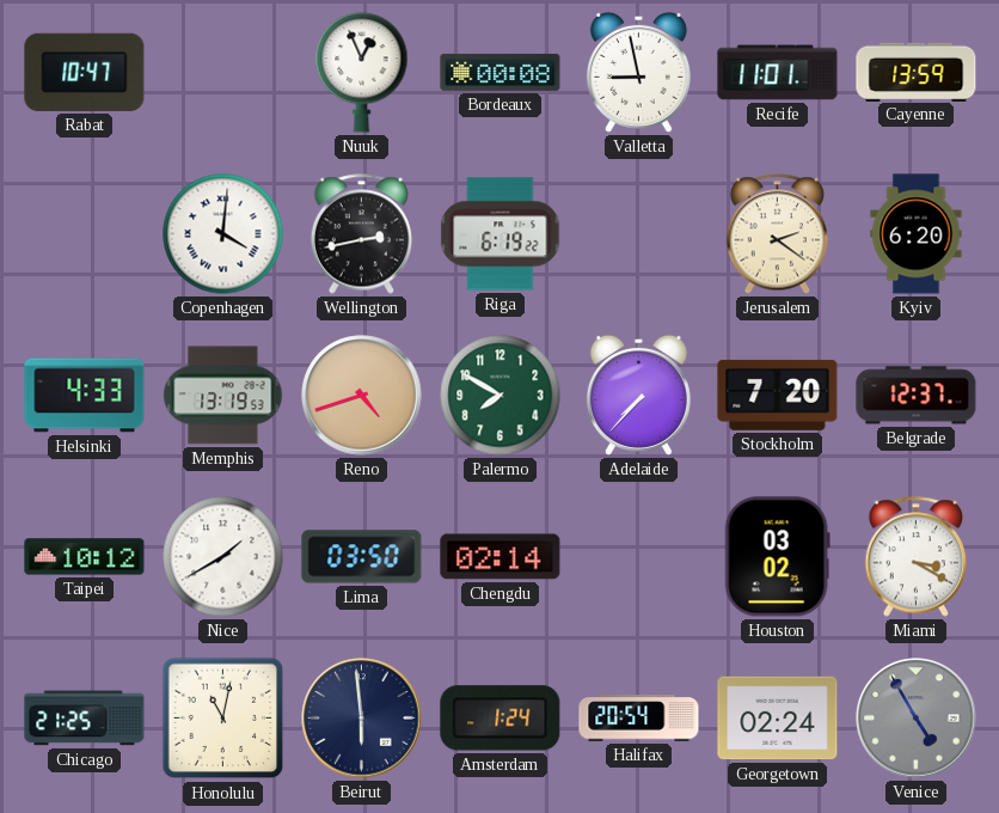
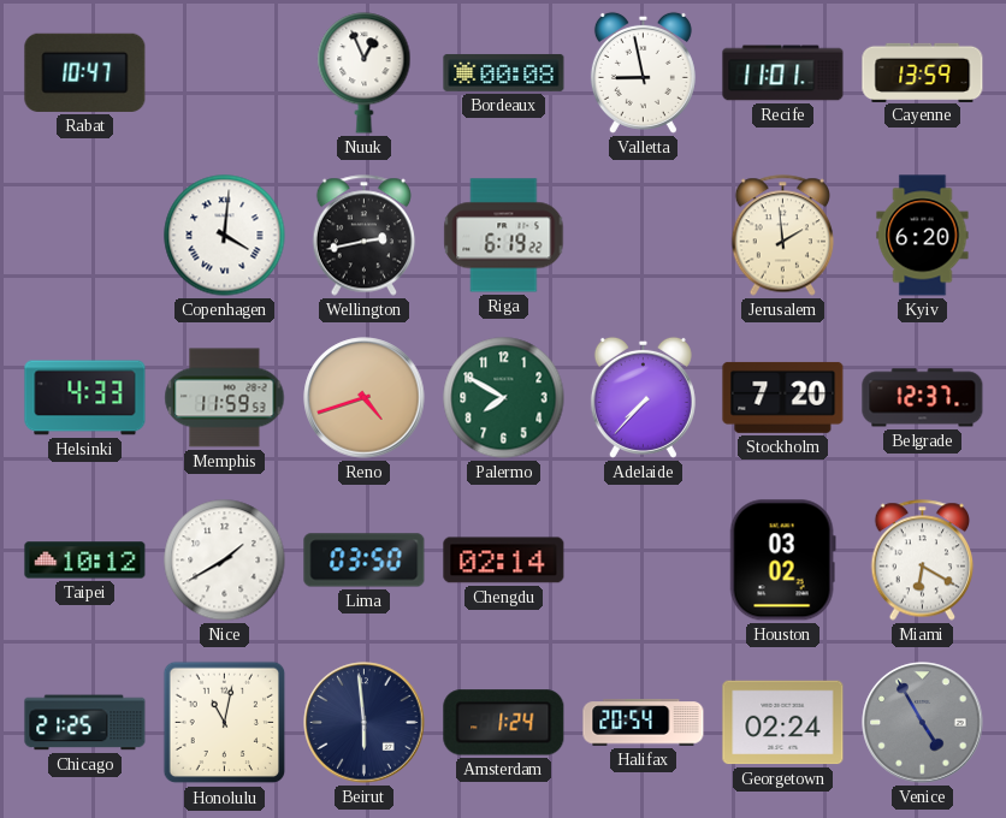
Jerusalem: 2:21 -> 1:59
Memphis: 13:19 -> 11:59
Miami: 3:20 -> 6:20
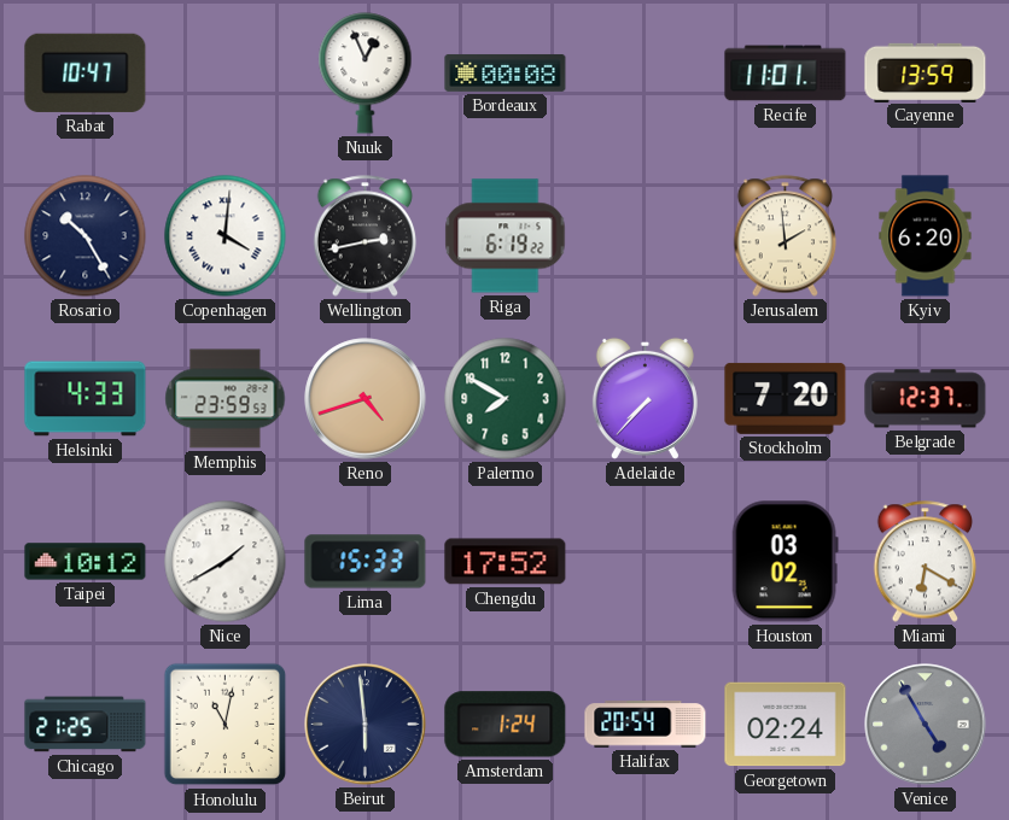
Valletta: 8:58 -> none
Rosario: none -> 10:25
Memphis: 11:59 -> 23:59
Lima: 03:50 -> 15:33
Chengdu: 02:14 -> 17:52
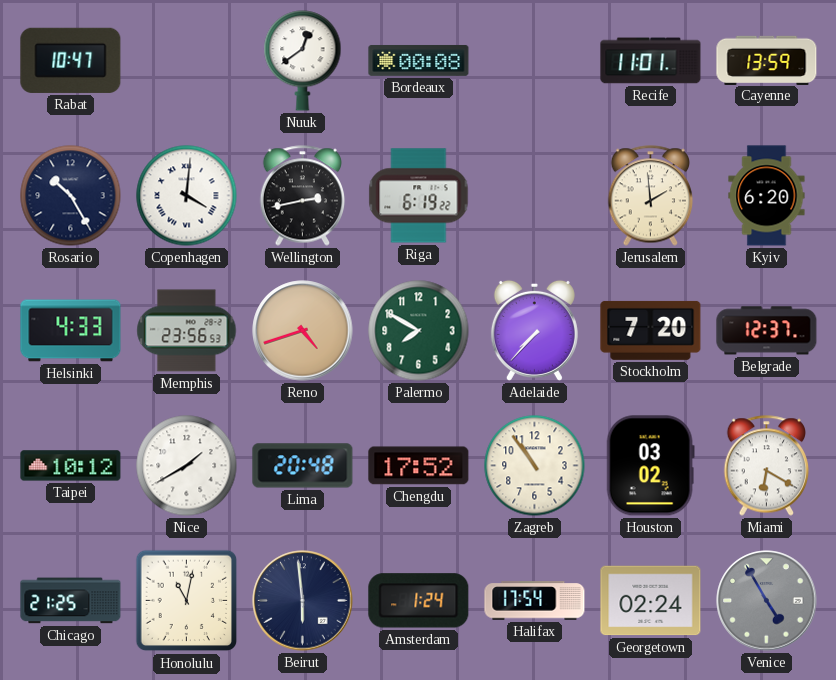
Nuuk: 12:56 -> 12:39
Memphis: 23:59 -> 23:56
Lima: 15:33 -> 20:48
Zagreb: none -> 10:54
Halifax: 20:54 -> 17:54
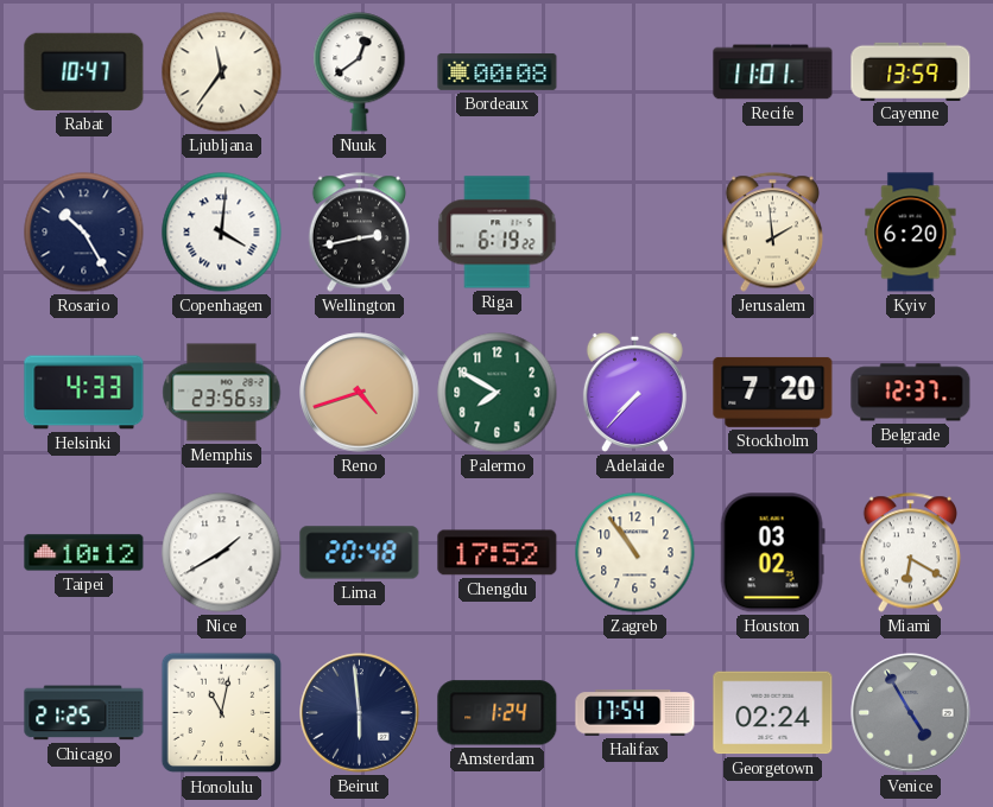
Ljubljana: none -> 11:36
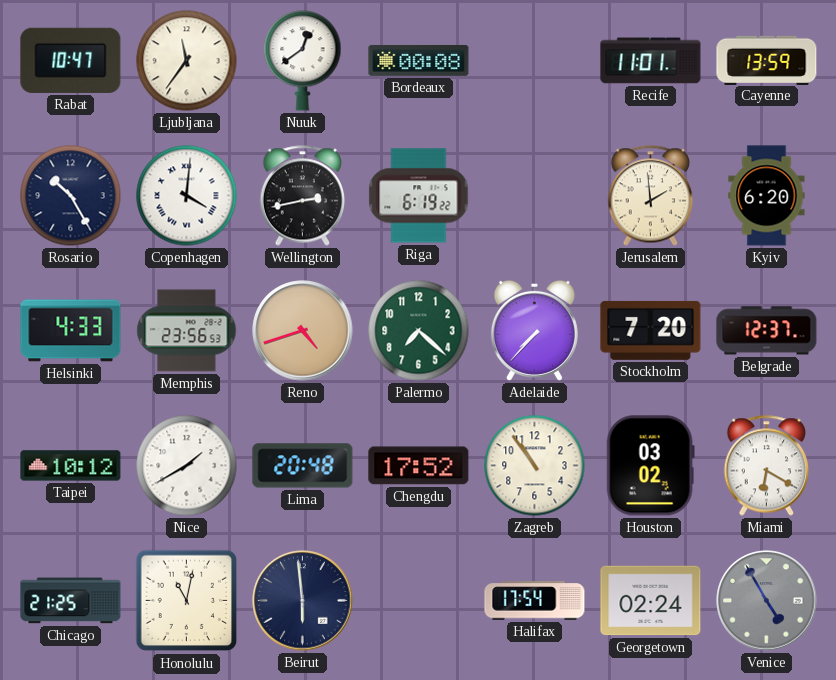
Palermo: 7:50 -> 7:22
Amsterdam: 1:24 -> none
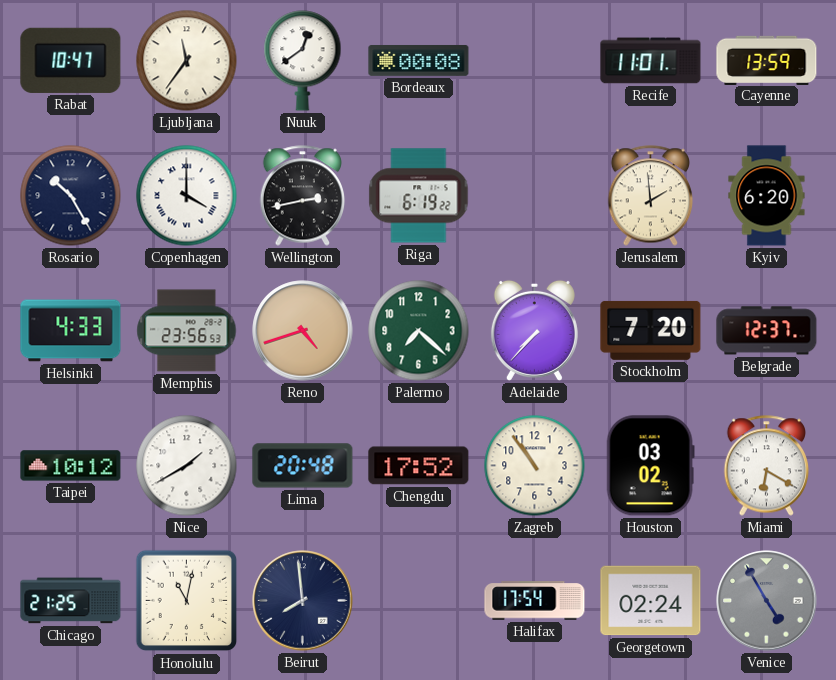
Copenhagen: 4:01 -> 4:00
Beirut: 5:59 -> 7:59
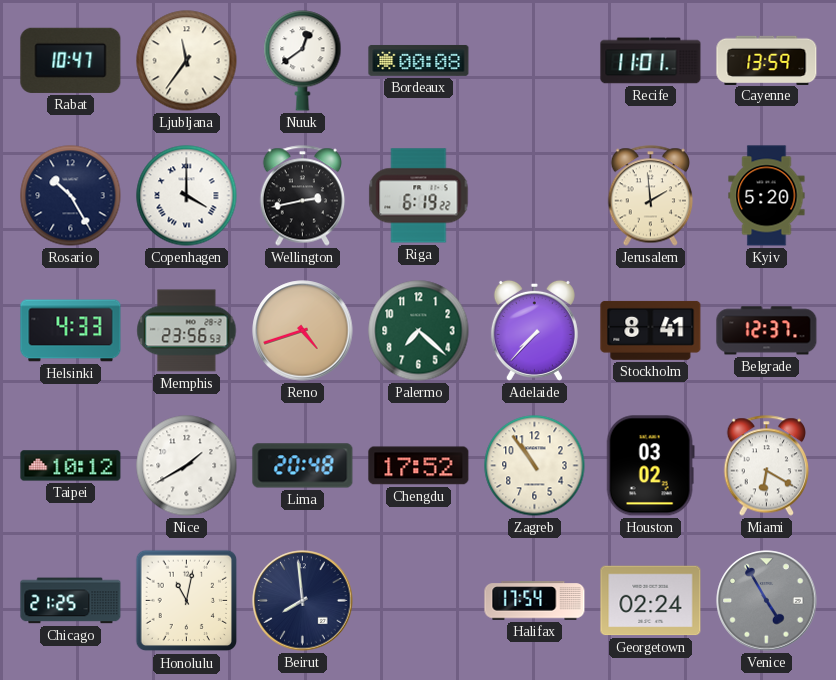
Kyiv: 6:20 -> 5:20
Stockholm: 7:20 -> 8:41
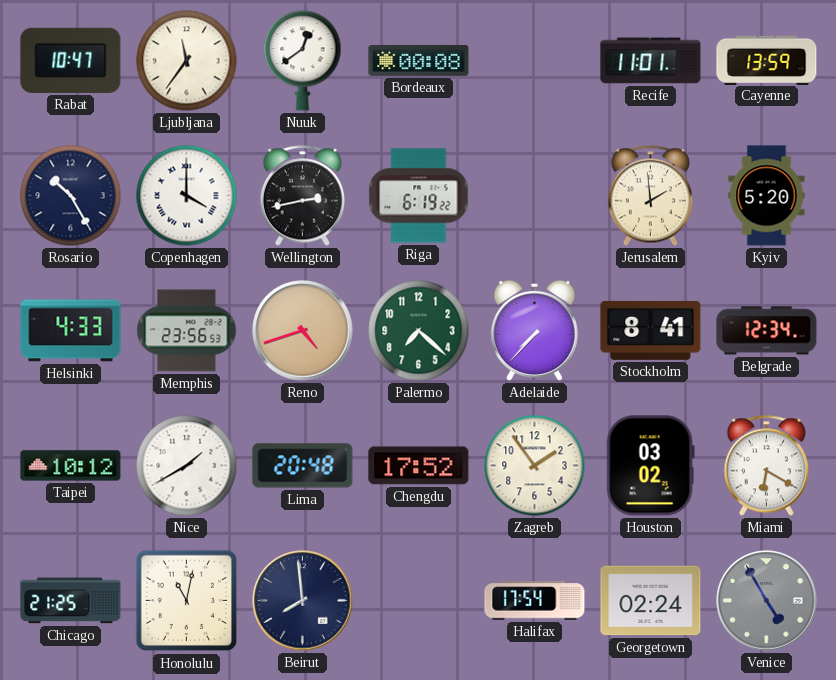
Belgrade: 12:37 -> 12:34
Zagreb: 10:54 -> 1:54
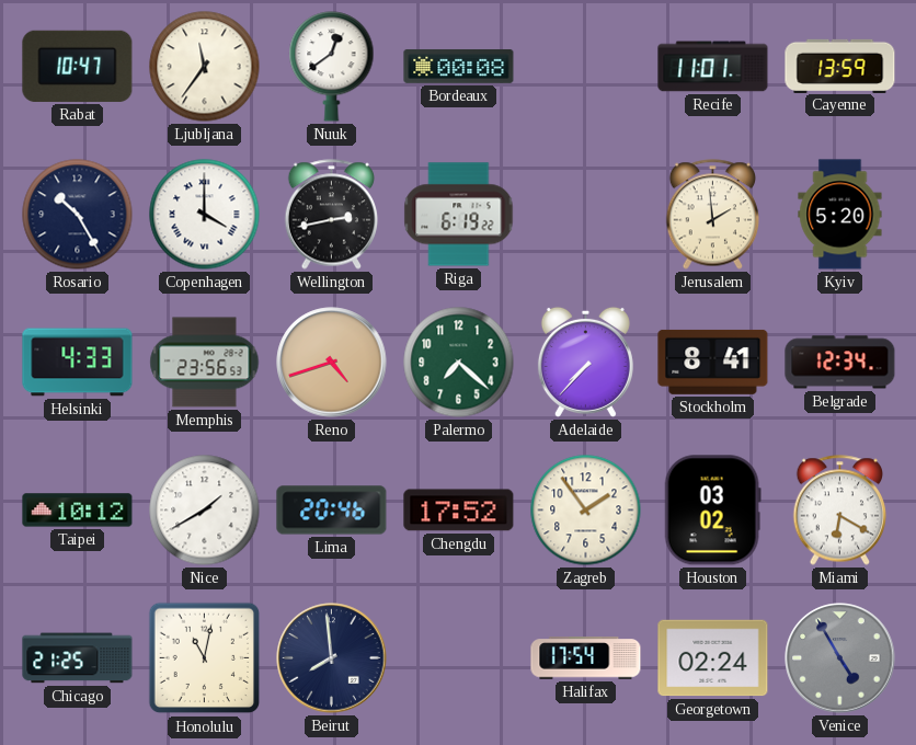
Lima: 20:48 -> 20:46
